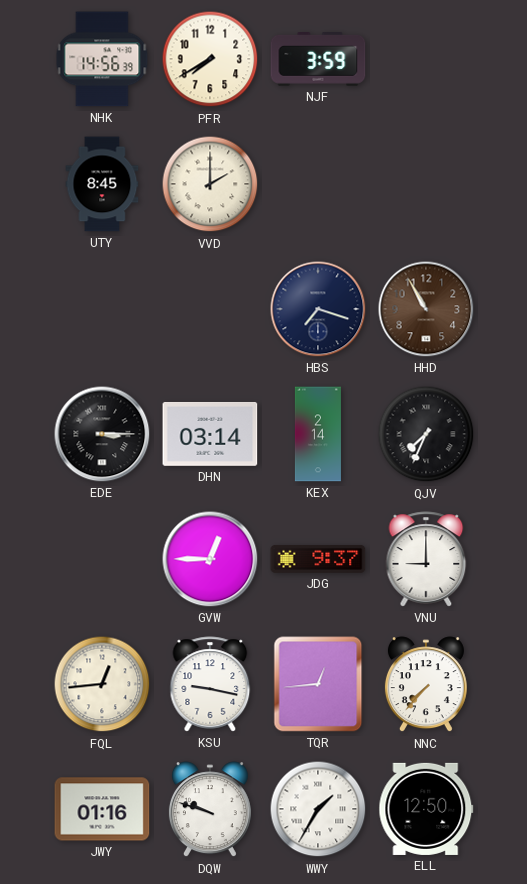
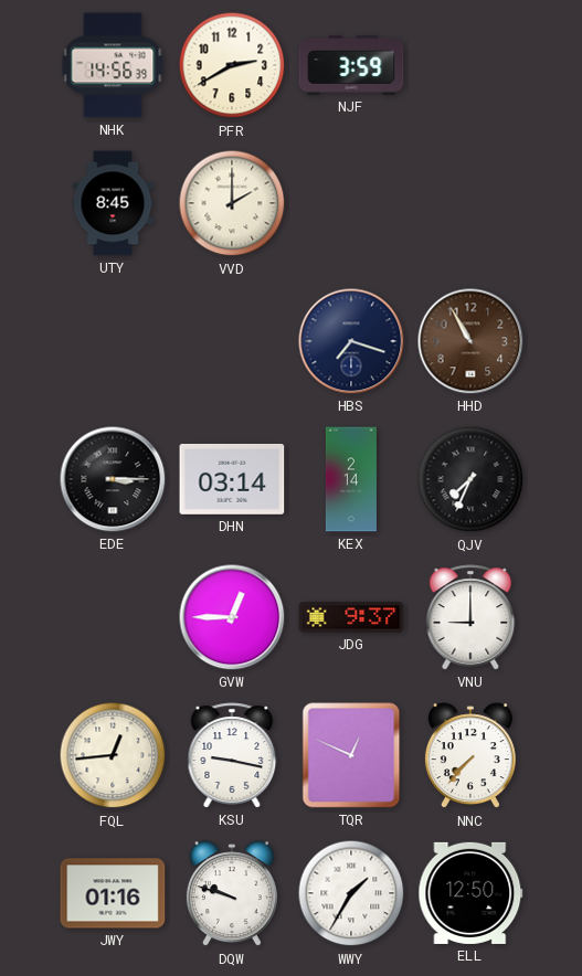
PFR: 7:40 -> 2:40
TQR: 12:44 -> 12:49
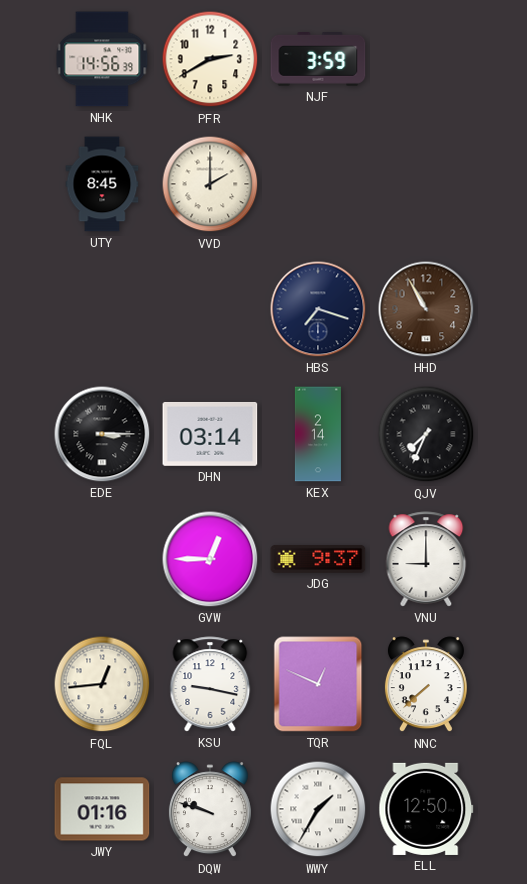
NNC: 7:37 -> 7:38
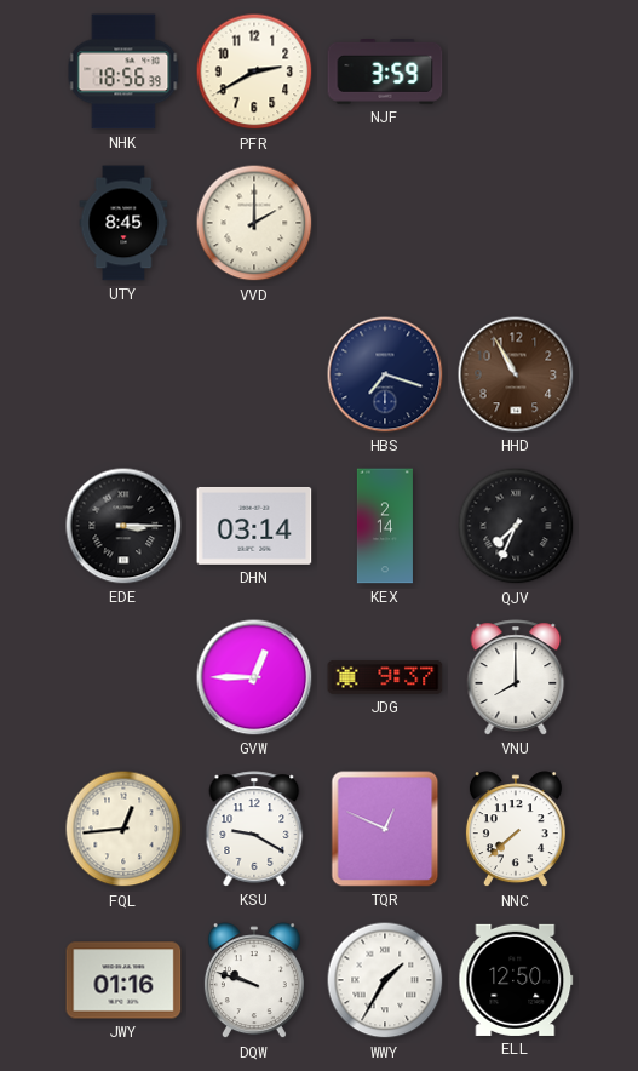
NHK: 14:56 -> 18:56
VNU: 9:00 -> 8:00
KSU: 9:17 -> 9:20
